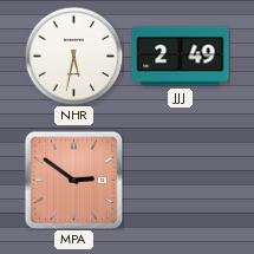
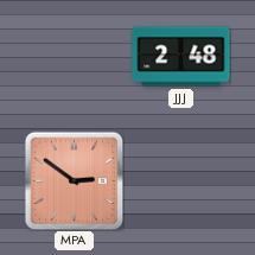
NHR: 5:32 -> none
JJJ: 2:49 -> 2:48
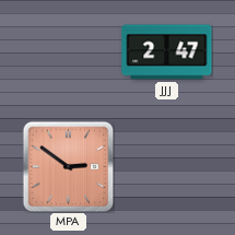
JJJ: 2:48 -> 2:47
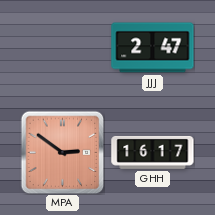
GHH: none -> 16:17
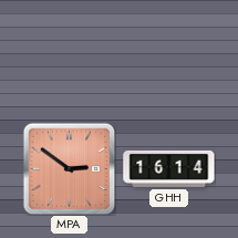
JJJ: 2:47 -> none
GHH: 16:17 -> 16:14
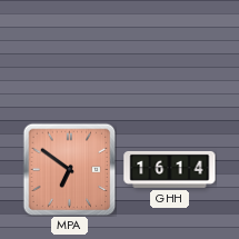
MPA: 2:51 -> 6:51
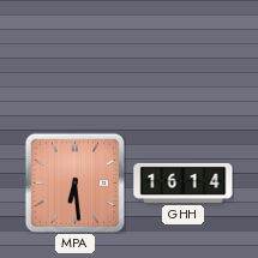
MPA: 6:51 -> 6:29
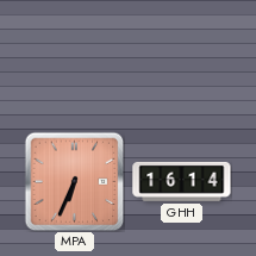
MPA: 6:29 -> 6:34
